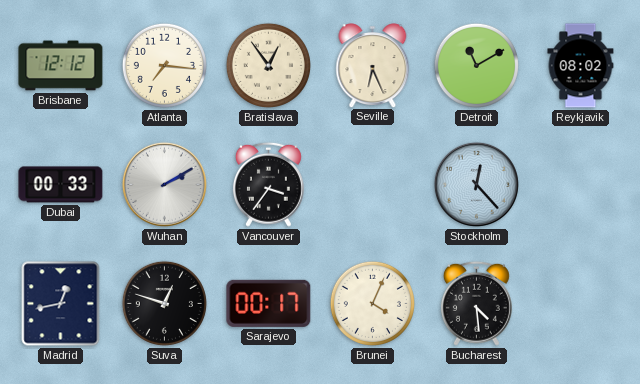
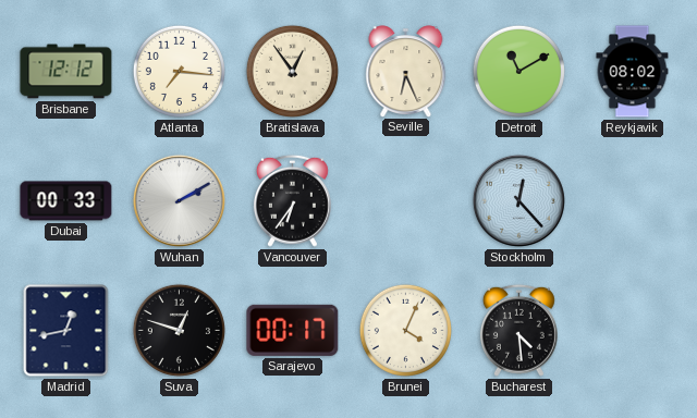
Vancouver: 3:36 -> 6:36
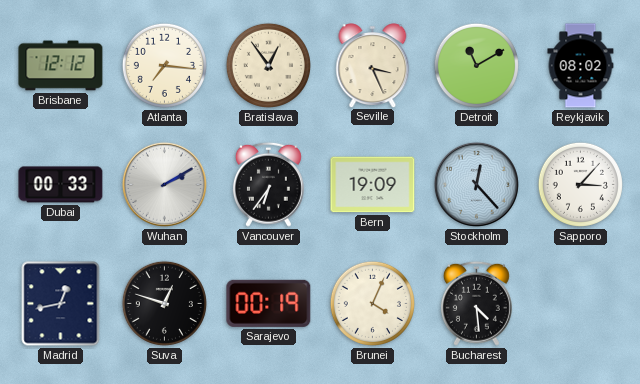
Seville: 6:26 -> 3:26
Bern: none -> 19:09
Sapporo: none -> 3:07
Sarajevo: 00:17 -> 00:19
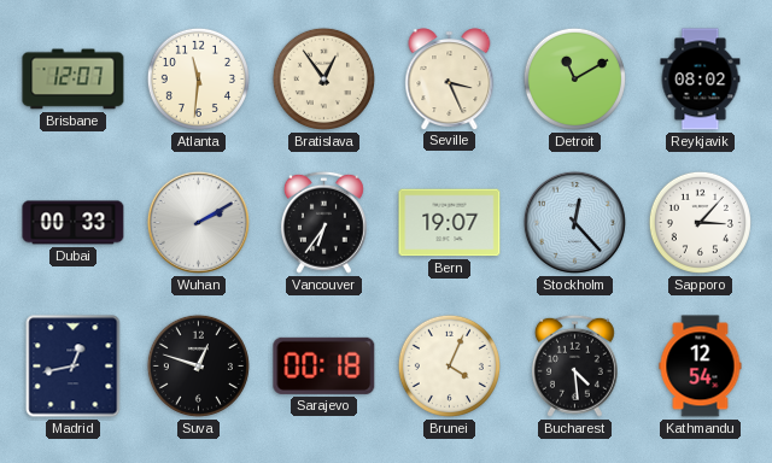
Brisbane: 12:12 -> 12:07
Atlanta: 7:16 -> 11:31
Bern: 19:09 -> 19:07
Sarajevo: 00:19 -> 00:18
Kathmandu: none -> 12:54
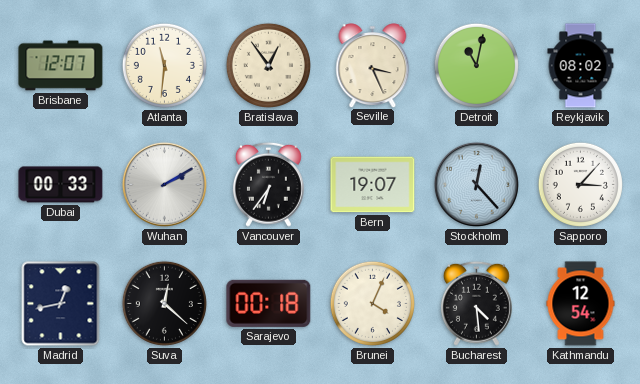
Detroit: 11:10 -> 11:02
Suva: 12:48 -> 12:22
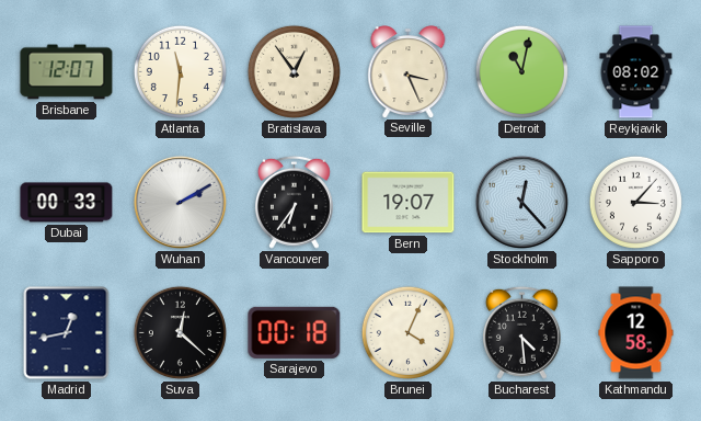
Kathmandu: 12:54 -> 12:58
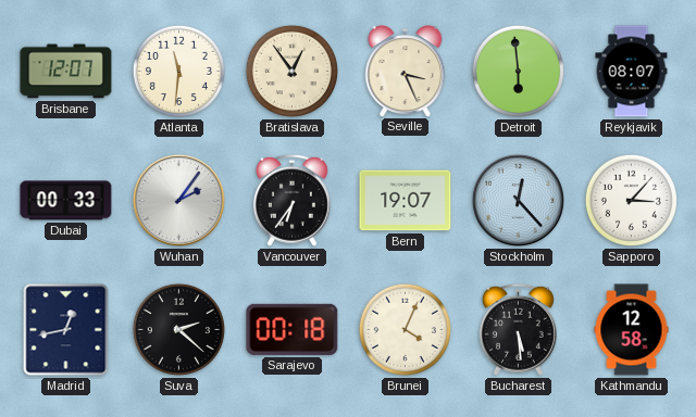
Detroit: 11:02 -> 5:59
Reykjavik: 08:02 -> 08:07
Wuhan: 2:10 -> 2:06
Suva: 12:22 -> 2:22
Bucharest: 4:29 -> 5:29
